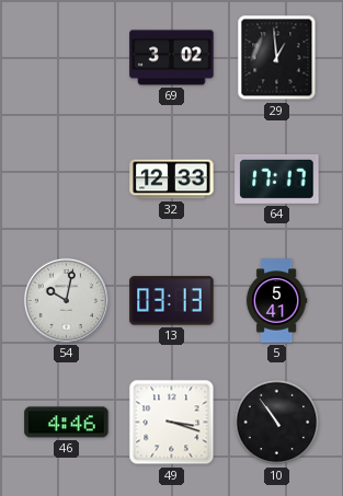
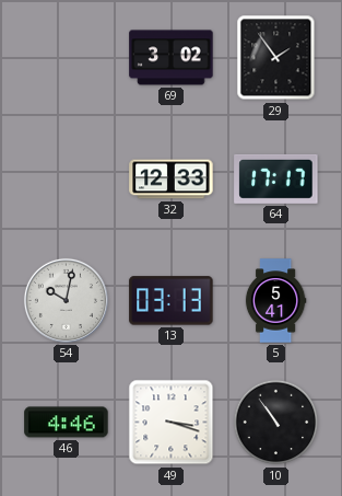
29: 12:59 -> 1:54
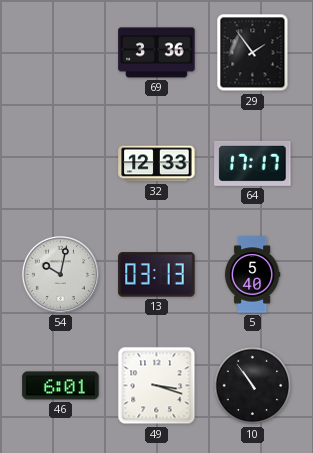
69: 3:02 -> 3:36
5: 5:41 -> 5:40
46: 4:46 -> 6:01
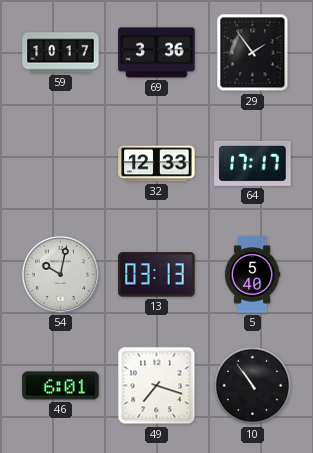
59: none -> 10:17
49: 3:18 -> 7:18
